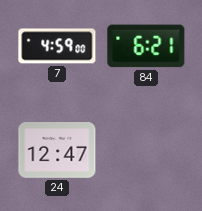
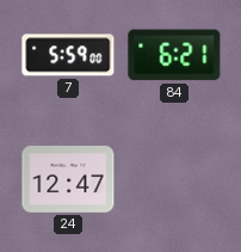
7: 4:59 -> 5:59
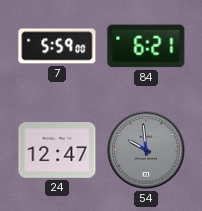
54: none -> 9:59
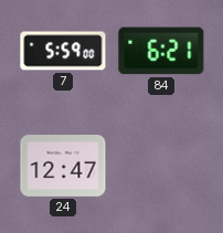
54: 9:59 -> none
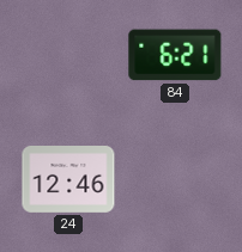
7: 5:59 -> none
24: 12:47 -> 12:46
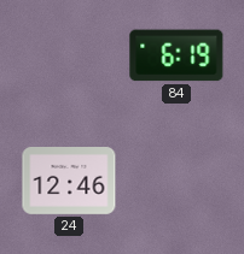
84: 6:21 -> 6:19
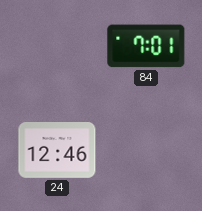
84: 6:19 -> 7:01
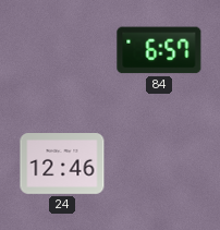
84: 7:01 -> 6:57
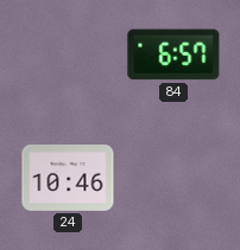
24: 12:46 -> 10:46
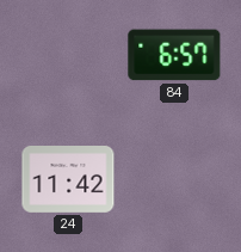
24: 10:46 -> 11:42
